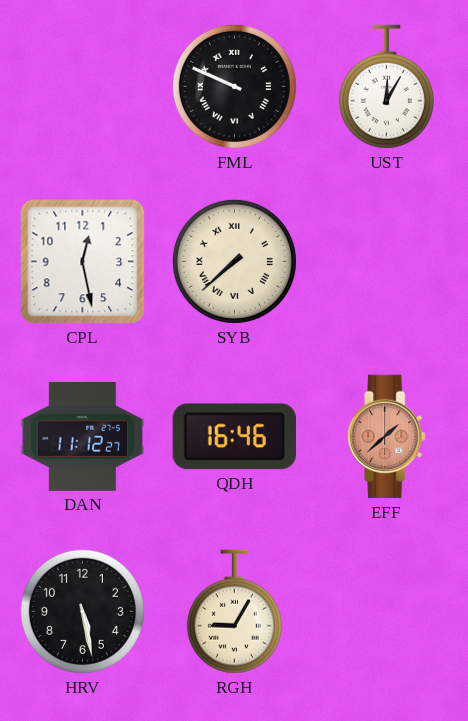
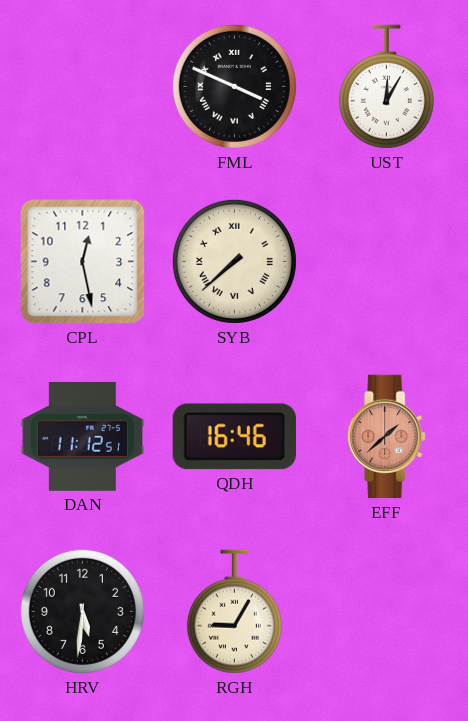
FML: 9:49 -> 3:49
DAN: 11:12:27 -> 11:12:51
HRV: 5:28 -> 5:31
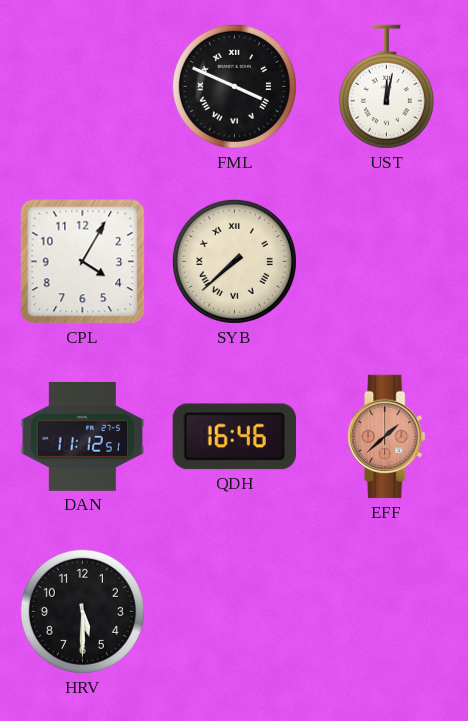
UST: 12:05 -> 12:02
CPL: 12:28 -> 4:05
HRV: 5:31 -> 5:30
RGH: 9:05 -> none
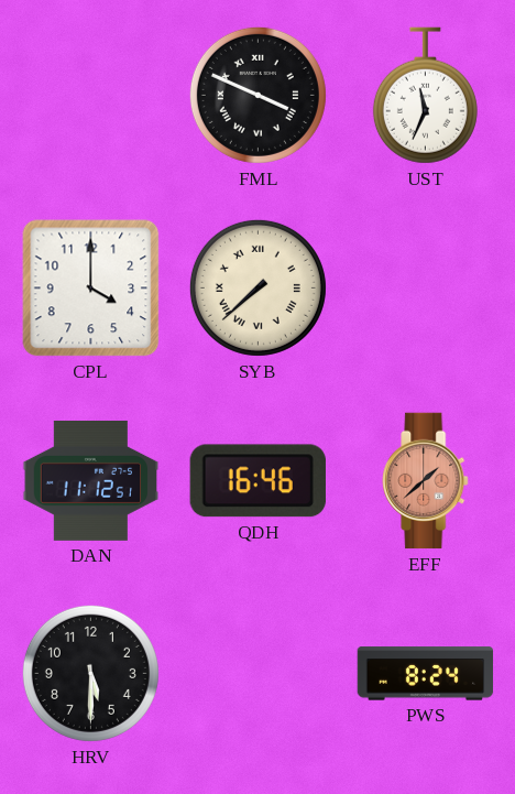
UST: 12:02 -> 11:34
CPL: 4:05 -> 4:00
PWS: none -> 8:24
